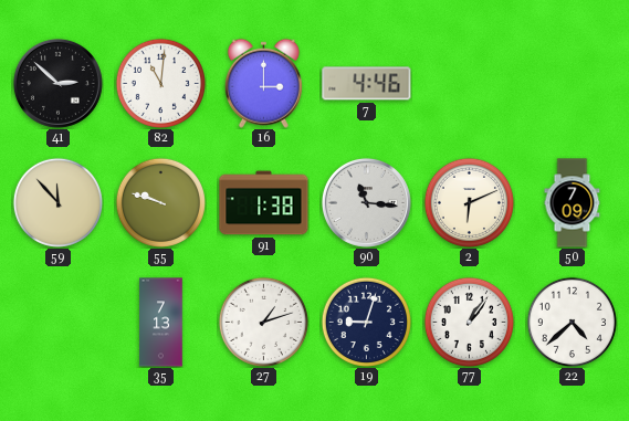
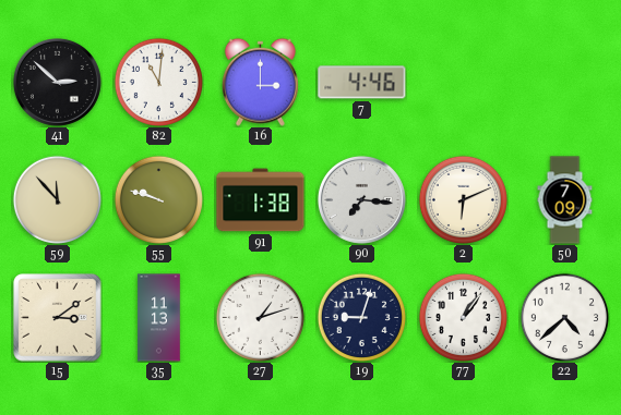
90: 11:16 -> 7:16
15: none -> 3:09
35: 7:13 -> 11:13
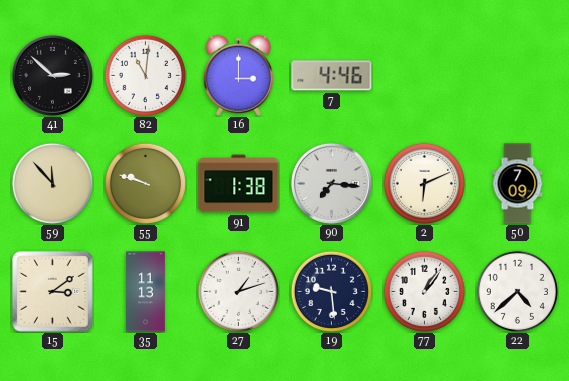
19: 9:03 -> 9:29
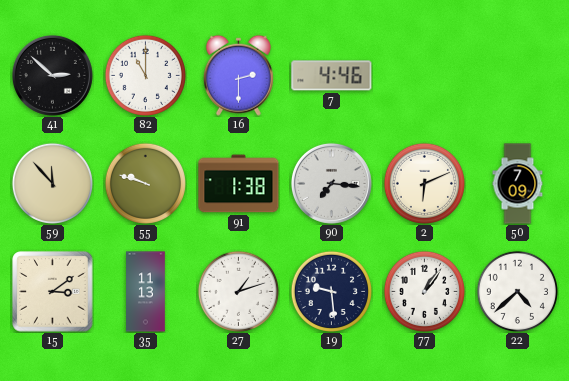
82: 11:01 -> 11:00
16: 3:00 -> 2:30
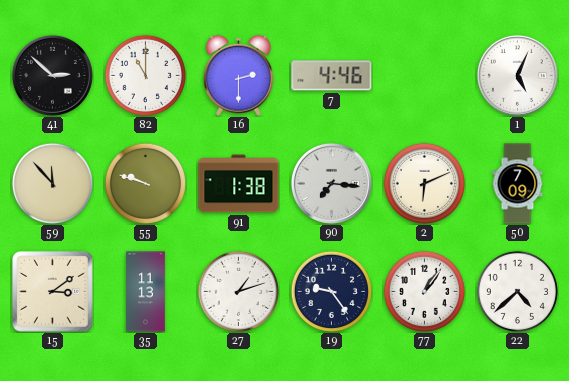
1: none -> 5:04
19: 9:29 -> 9:24
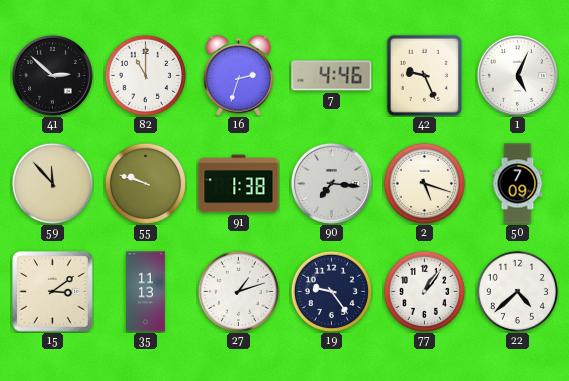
16: 2:30 -> 2:33
42: none -> 9:26
2: 6:11 -> 5:18
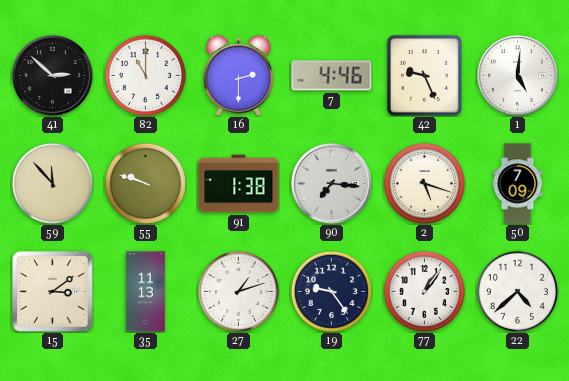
16: 2:33 -> 2:30
1: 5:04 -> 5:01
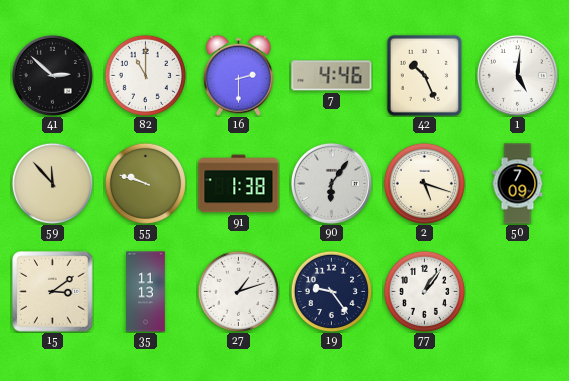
42: 9:26 -> 10:26
90: 7:16 -> 6:06
22: 4:38 -> none
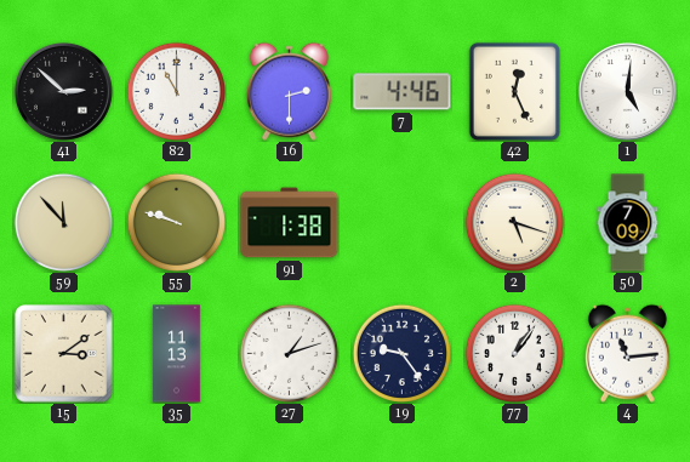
42: 10:26 -> 12:26
90: 6:06 -> none
4: none -> 11:14
